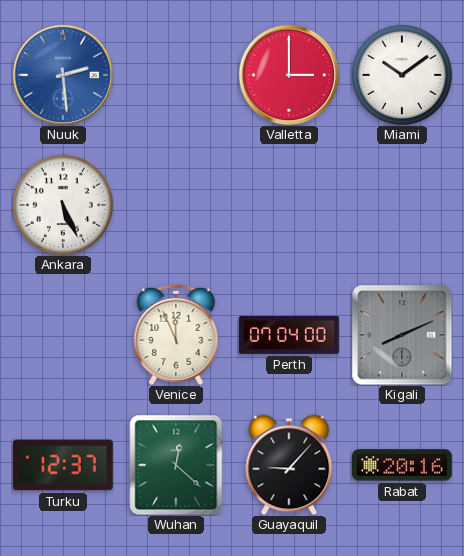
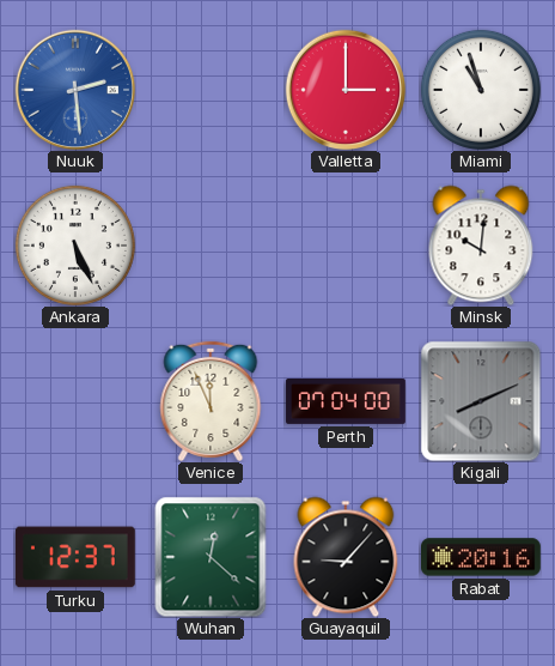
Miami: 10:09 -> 10:57
Minsk: none -> 10:01
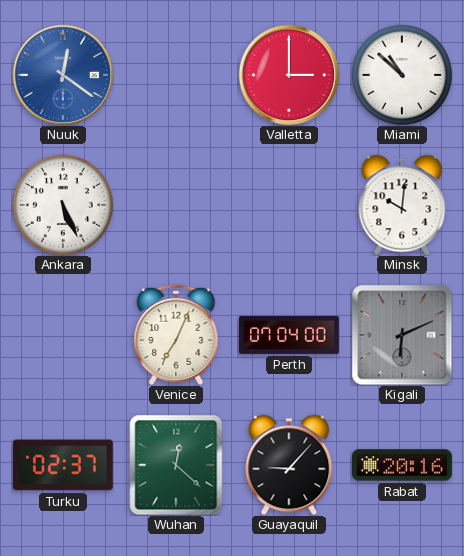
Nuuk: 2:29 -> 12:21
Miami: 10:57 -> 10:52
Venice: 11:56 -> 7:04
Kigali: 8:11 -> 6:11
Turku: 12:37 -> 02:37
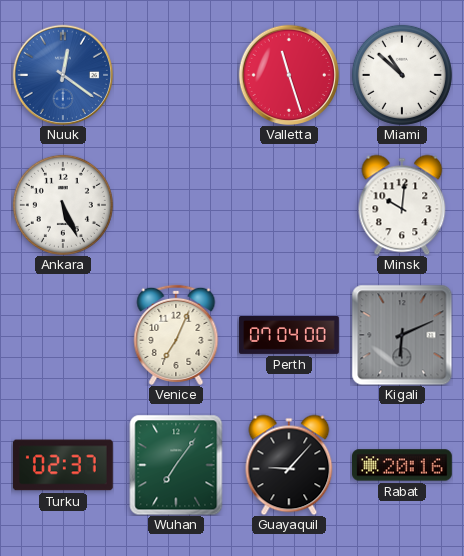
Valletta: 3:00 -> 11:27
Wuhan: 12:22 -> 7:06
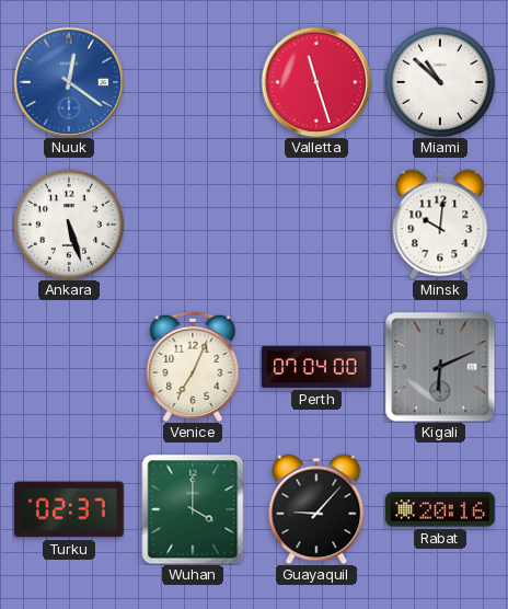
Ankara: 5:26 -> 5:27
Wuhan: 7:06 -> 4:00
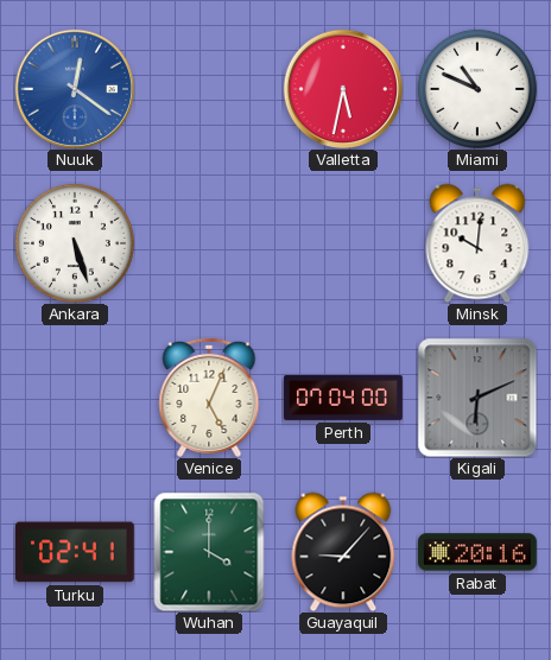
Valletta: 11:27 -> 5:32
Miami: 10:52 -> 10:49
Venice: 7:04 -> 5:04
Turku: 02:37 -> 02:41
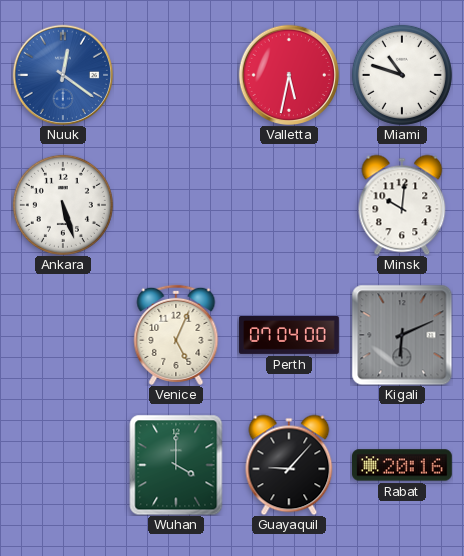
Miami: 10:49 -> 10:48
Turku: 02:41 -> none
